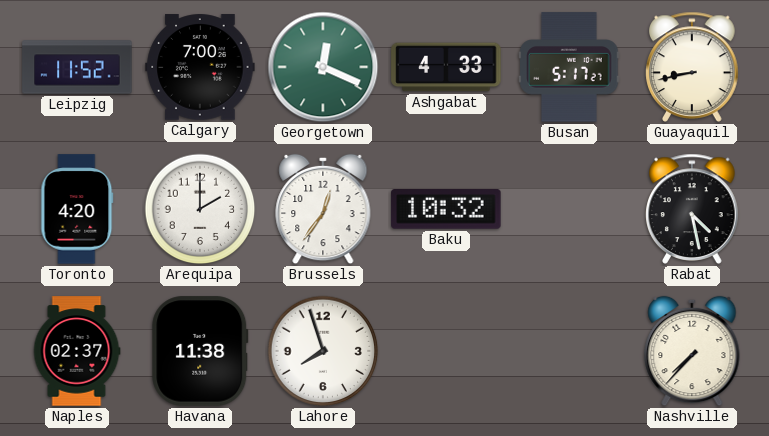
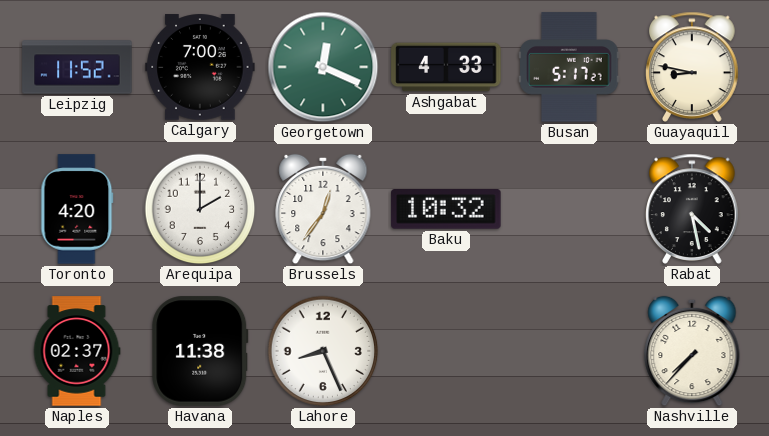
Guayaquil: 8:43 -> 8:47
Lahore: 7:57 -> 8:26
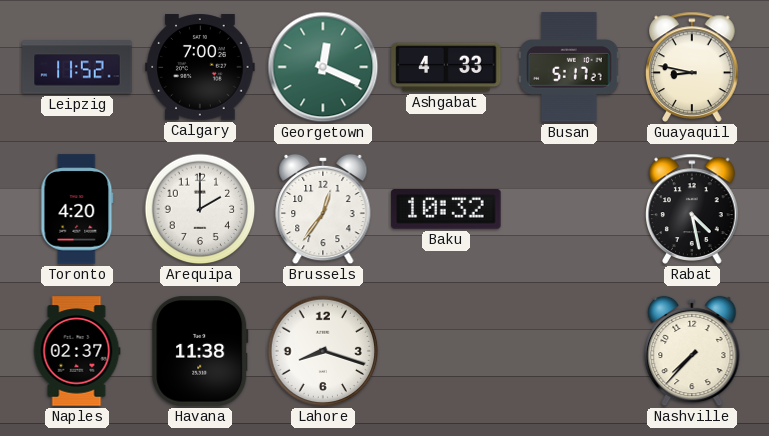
Lahore: 8:26 -> 8:18
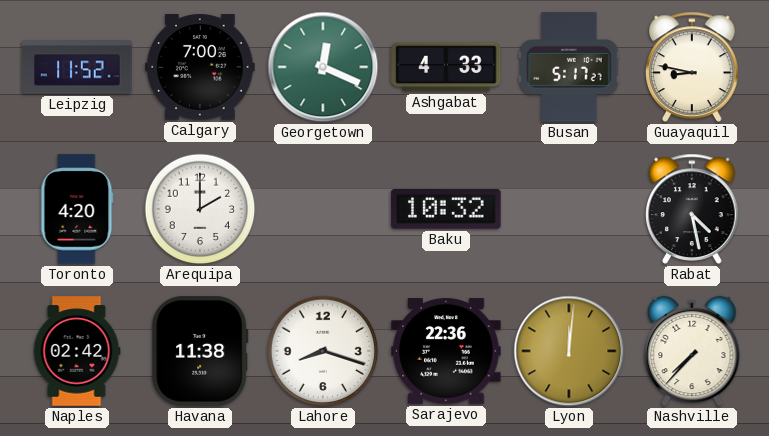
Brussels: 12:36 -> none
Naples: 02:37 -> 02:42
Sarajevo: none -> 22:36
Lyon: none -> 12:01
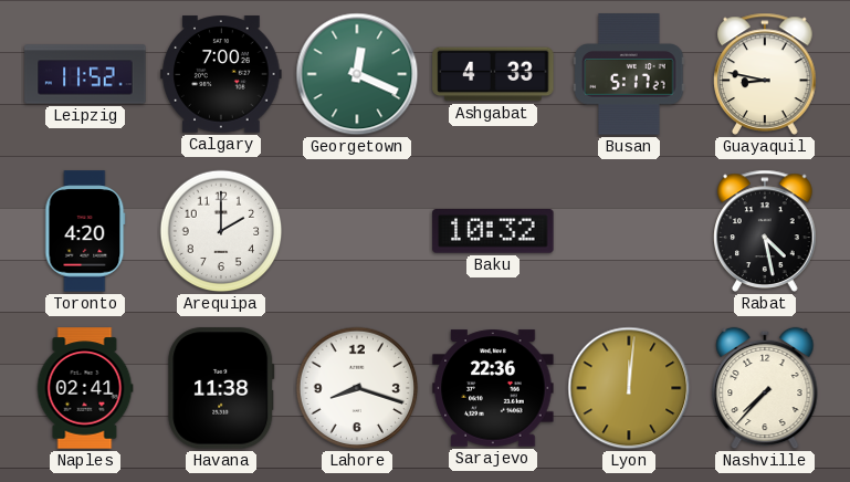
Naples: 02:42 -> 02:41
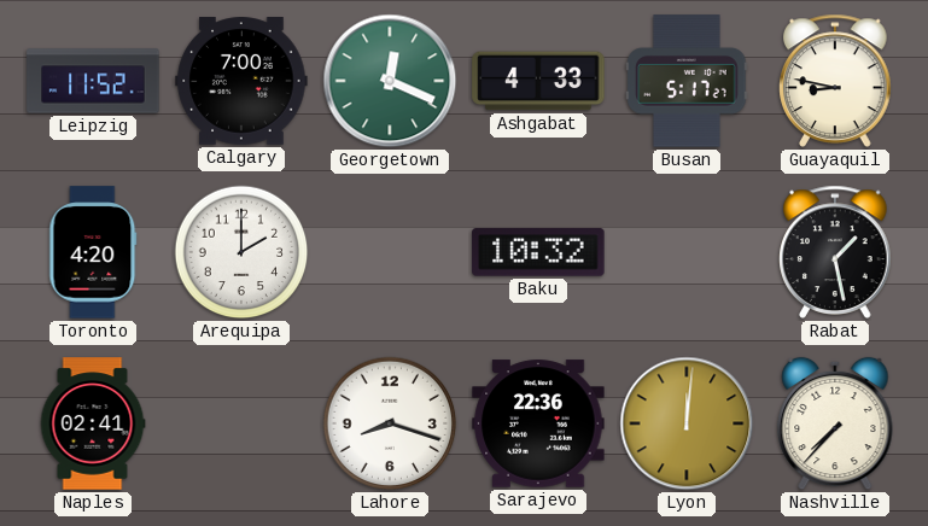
Rabat: 4:28 -> 1:28
Havana: 11:38 -> none
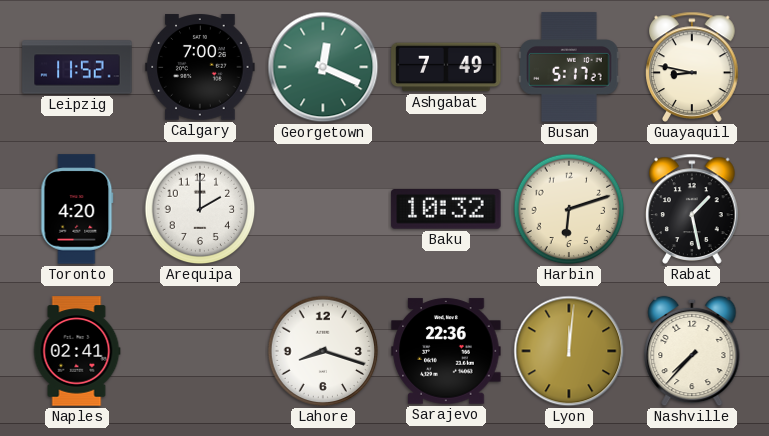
Ashgabat: 4:33 -> 7:49
Harbin: none -> 6:12
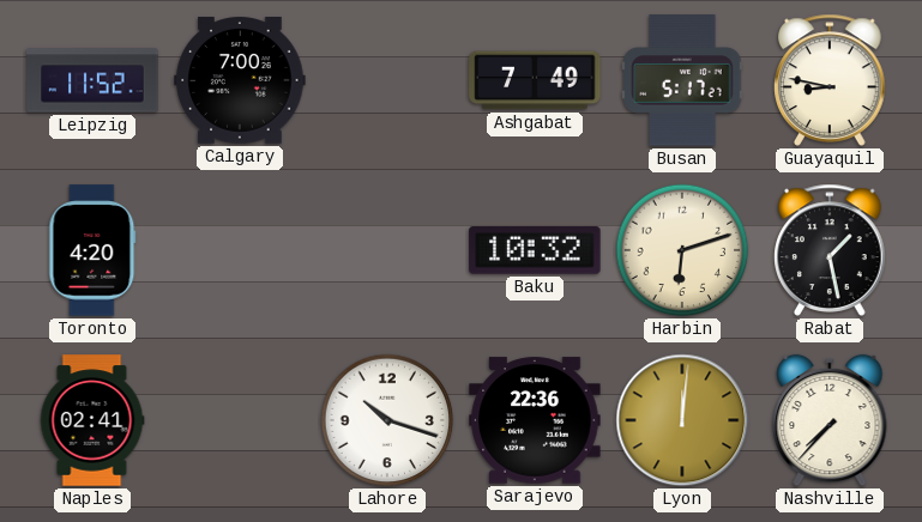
Georgetown: 12:19 -> none
Arequipa: 2:00 -> none
Lahore: 8:18 -> 10:18
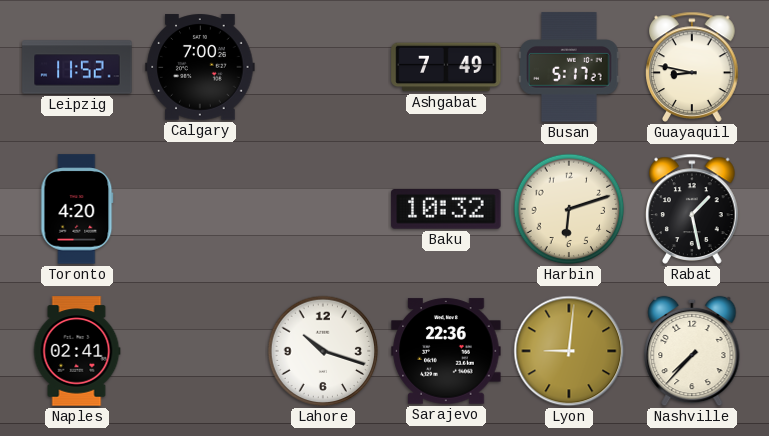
Lyon: 12:01 -> 9:01
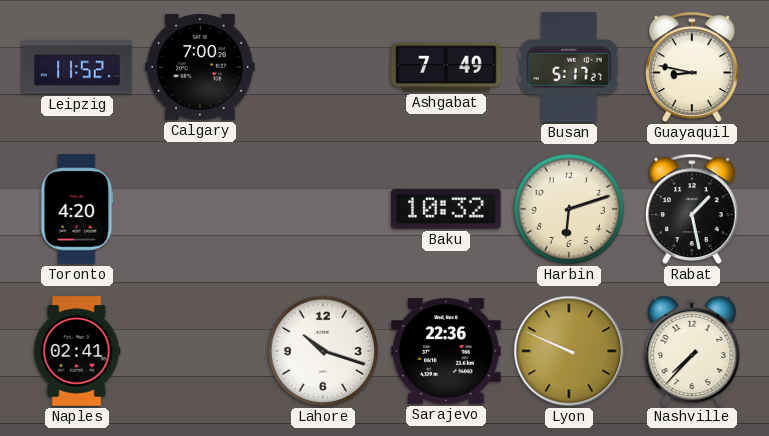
Lyon: 9:01 -> 9:49
